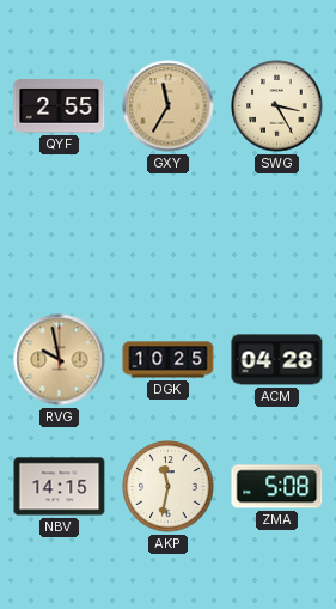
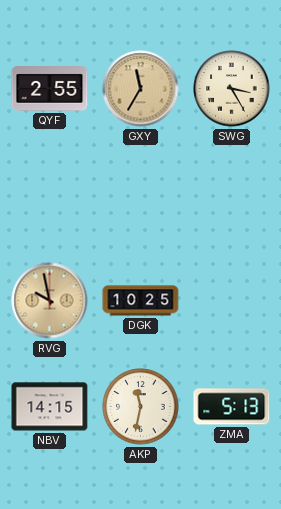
ACM: 04:28 -> none
ZMA: 5:08 -> 5:13
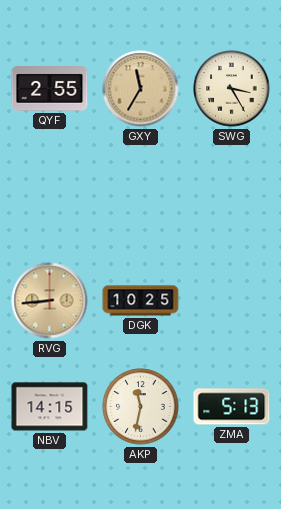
RVG: 9:58 -> 8:44
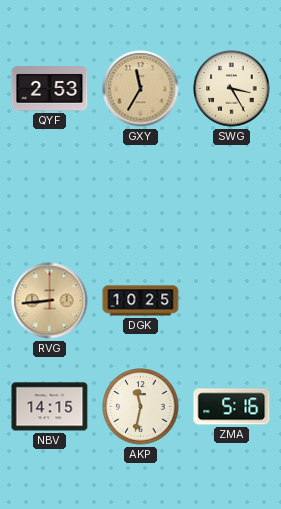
QYF: 2:55 -> 2:53
ZMA: 5:13 -> 5:16
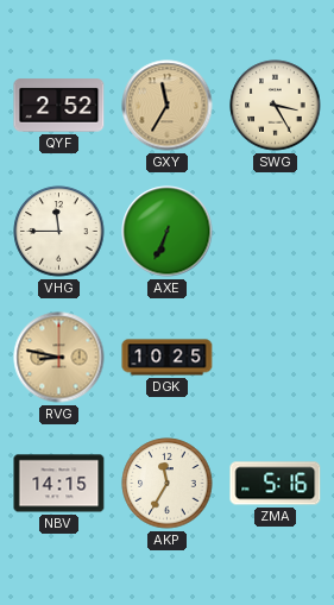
QYF: 2:53 -> 2:52
VHG: none -> 11:45
AXE: none -> 6:34
RVG: 8:44 -> 8:47
AKP: 11:32 -> 11:35
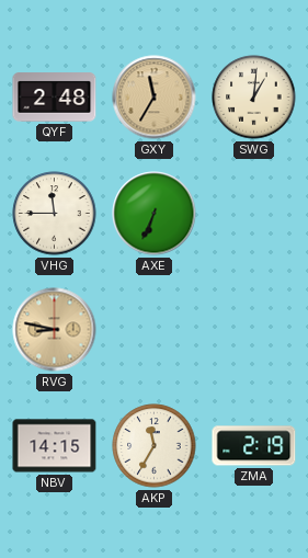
QYF: 2:52 -> 2:48
SWG: 3:25 -> 1:01
DGK: 10:25 -> none
ZMA: 5:16 -> 2:19
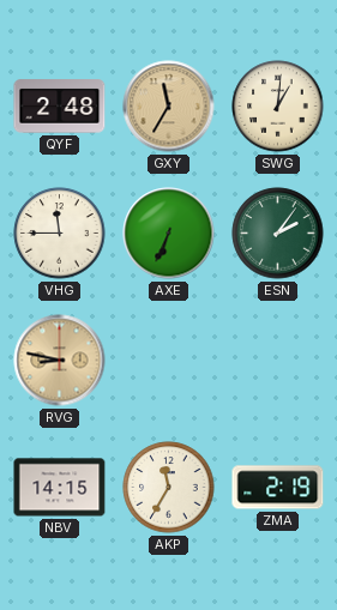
ESN: none -> 2:06
